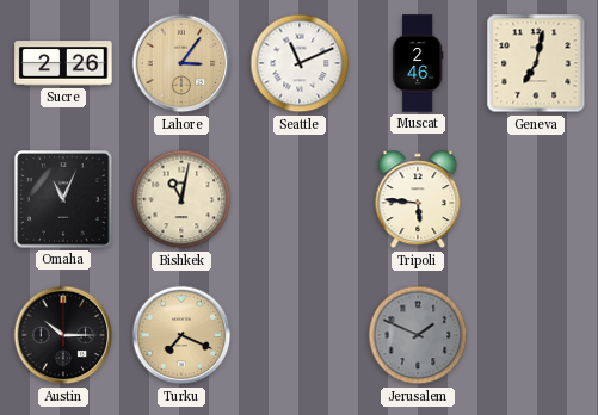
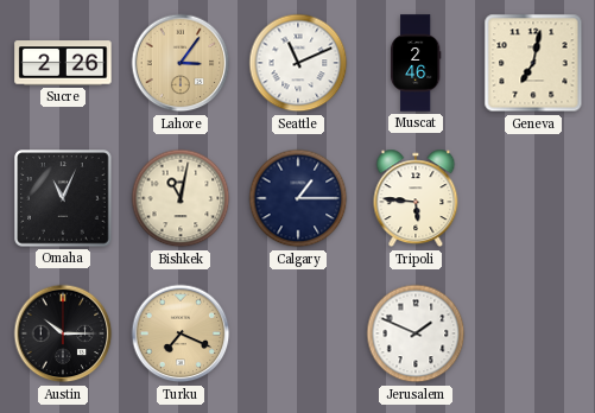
Calgary: none -> 1:15
Jerusalem dial: grey -> white
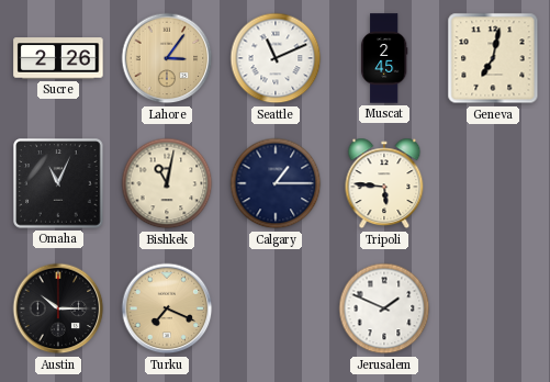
Muscat: 2:46 -> 2:45
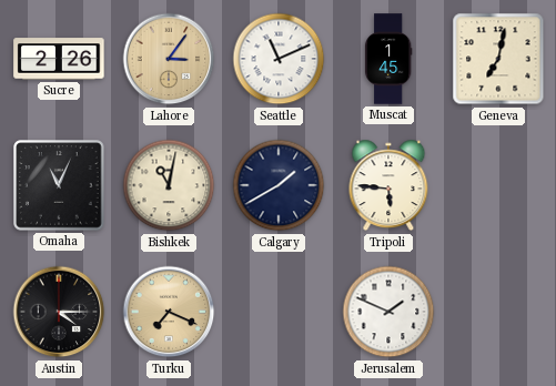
Muscat: 2:45 -> 1:45
Calgary: 1:15 -> 1:40
Austin: 10:15 -> 4:15
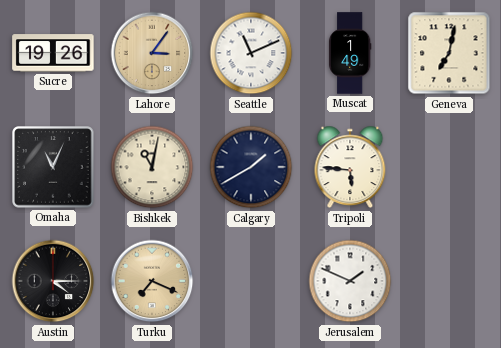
Sucre: 2:26 -> 19:26
Muscat: 1:45 -> 1:49
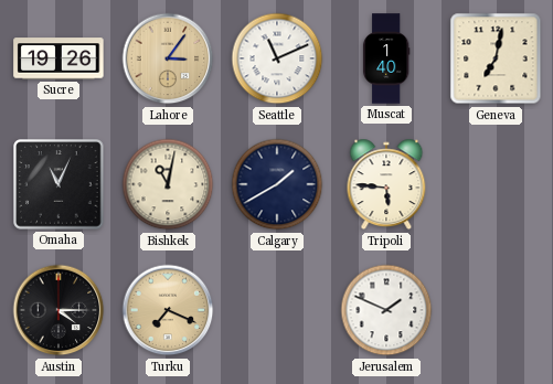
Muscat: 1:49 -> 1:40
